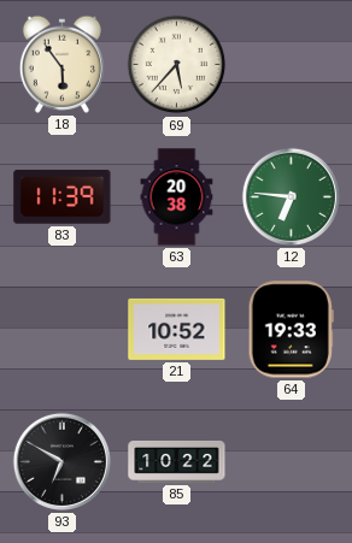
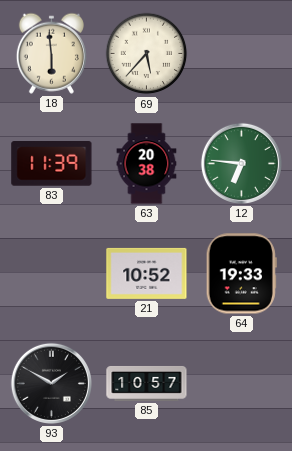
18: 5:54 -> 5:59
93: 6:50 -> 1:50
85: 10:22 -> 10:57
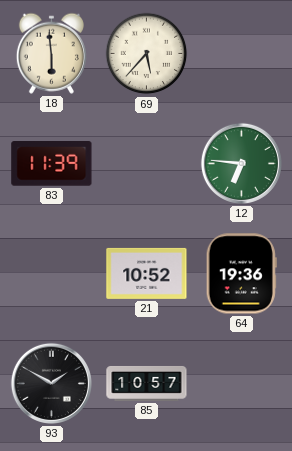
63: 20:38 -> none
64: 19:33 -> 19:36
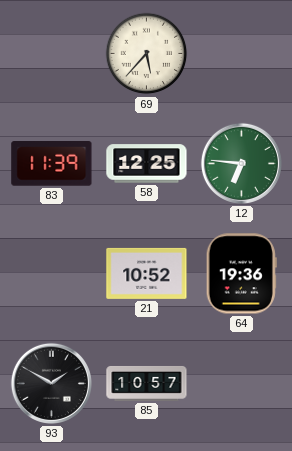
18: 5:59 -> none
58: none -> 12:25
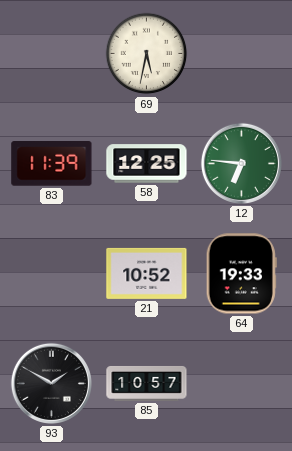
69: 5:37 -> 5:32
64: 19:36 -> 19:33
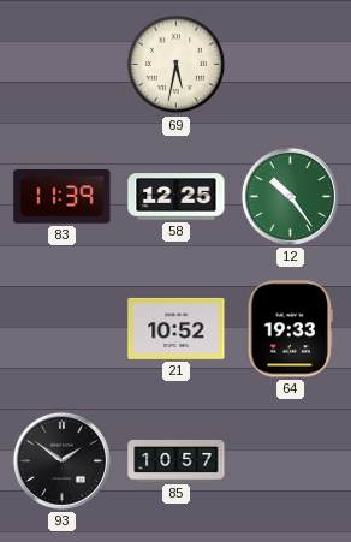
12: 6:46 -> 10:24
93: 1:50 -> 1:51
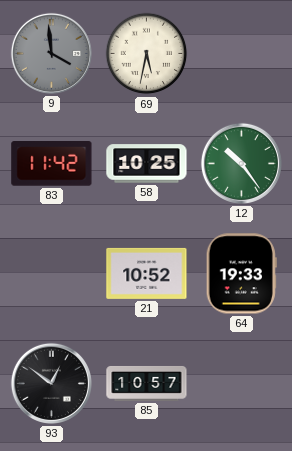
9: none -> 3:59
83: 11:39 -> 11:42
58: 12:25 -> 10:25
93: 1:51 -> 12:51
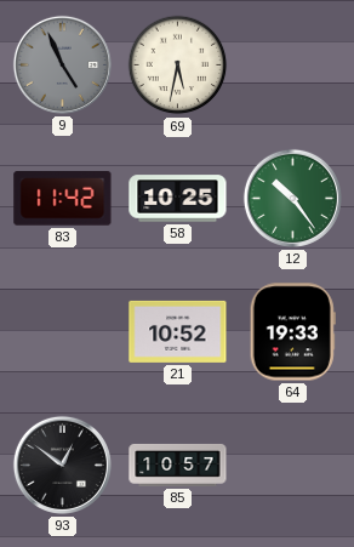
9: 3:59 -> 4:56
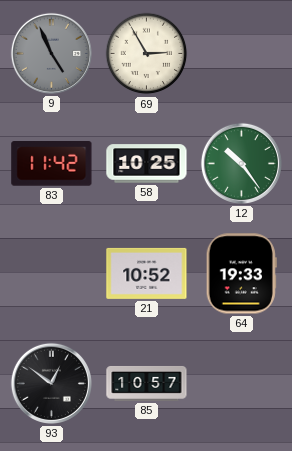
69: 5:32 -> 2:55
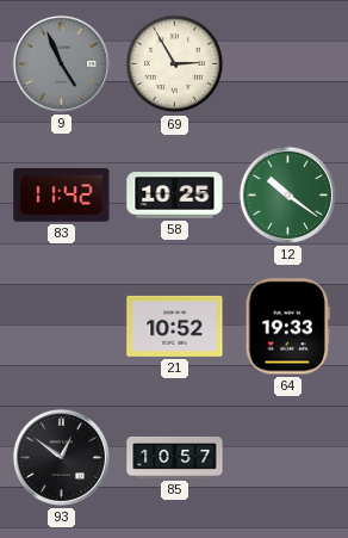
12: 10:24 -> 10:21
